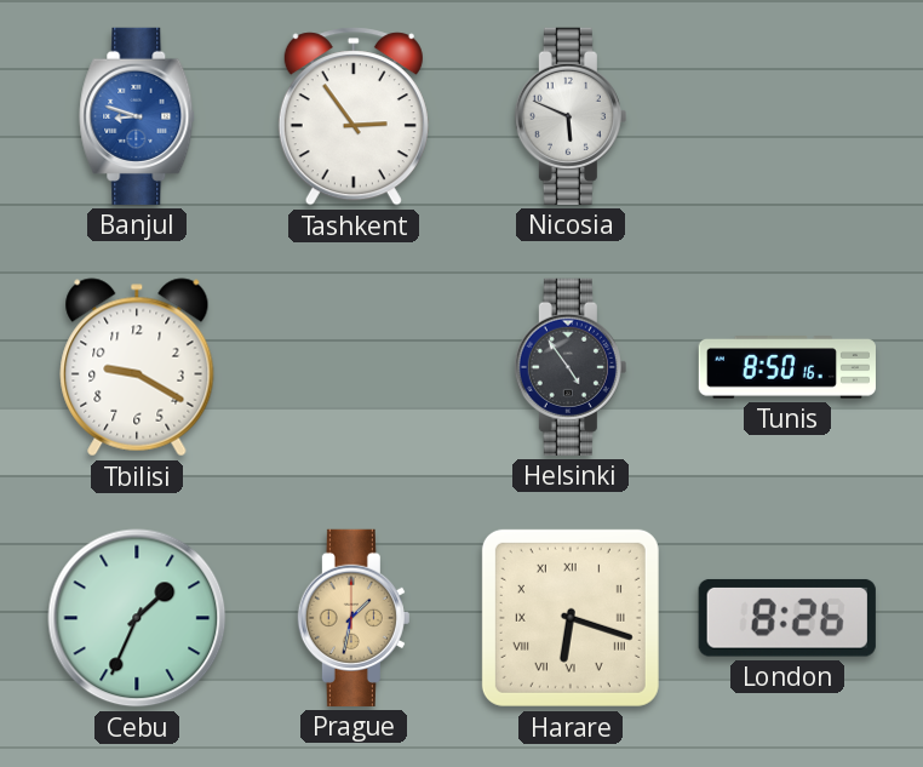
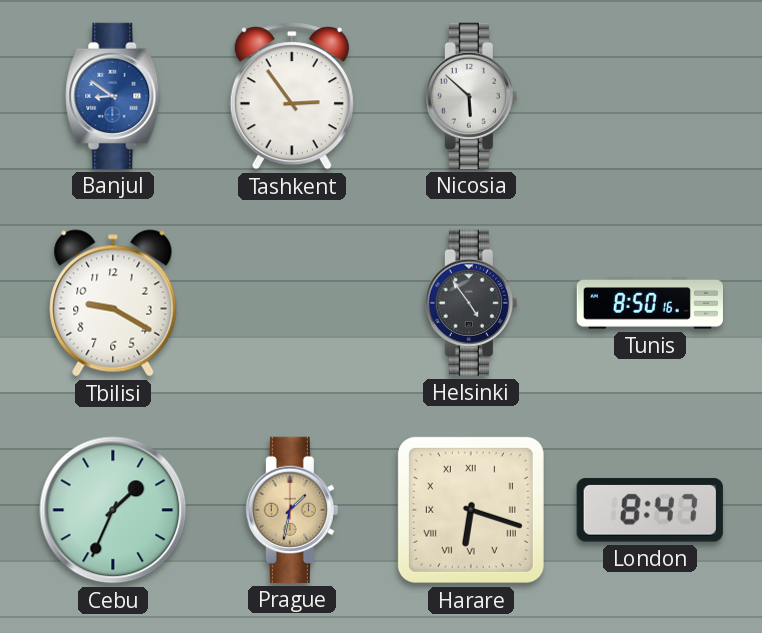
Banjul: 8:48 -> 8:51
Nicosia: 5:49 -> 5:52
London: 8:26 -> 8:47
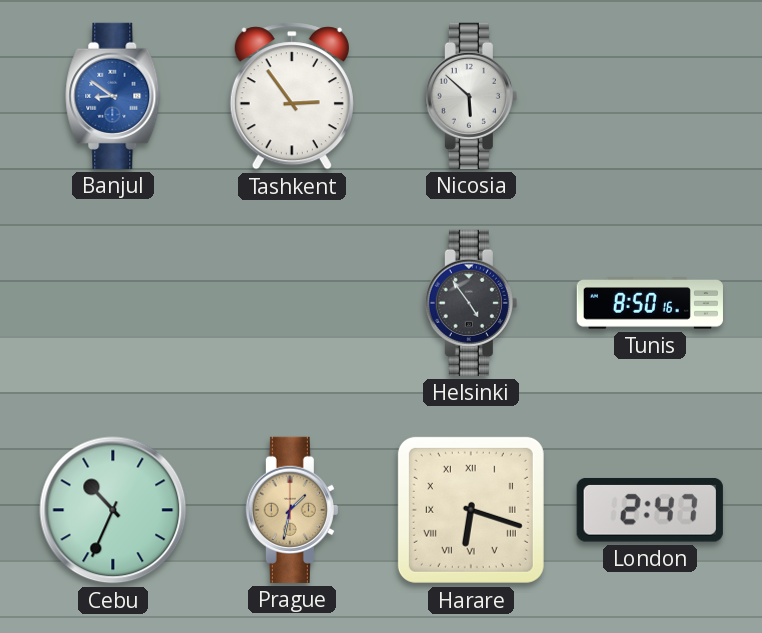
Tbilisi: 9:20 -> none
Cebu: 1:34 -> 10:34
London: 8:47 -> 2:47
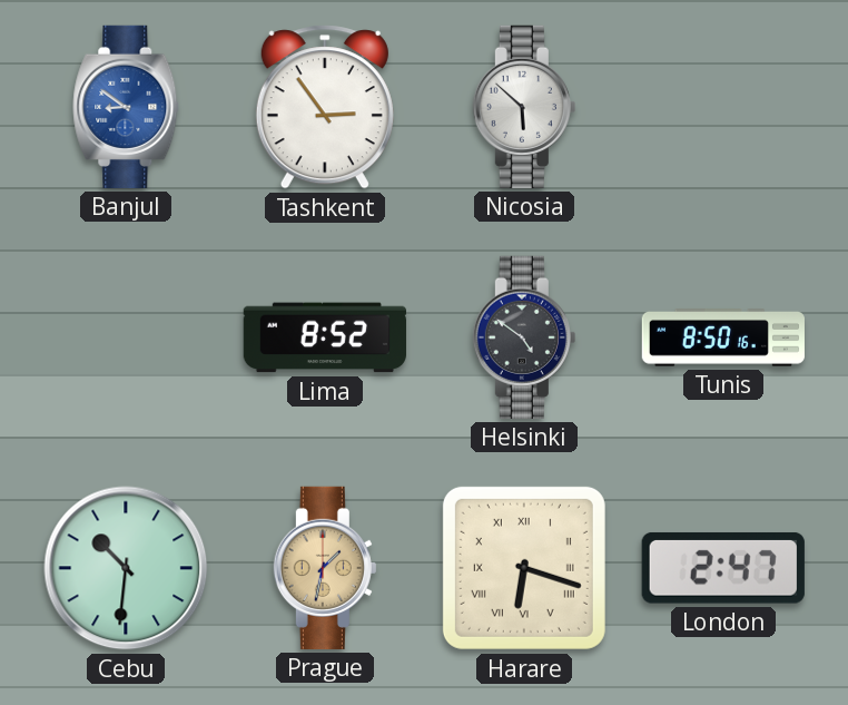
Lima: none -> 8:52
Helsinki: 4:54 -> 4:51
Cebu: 10:34 -> 10:31
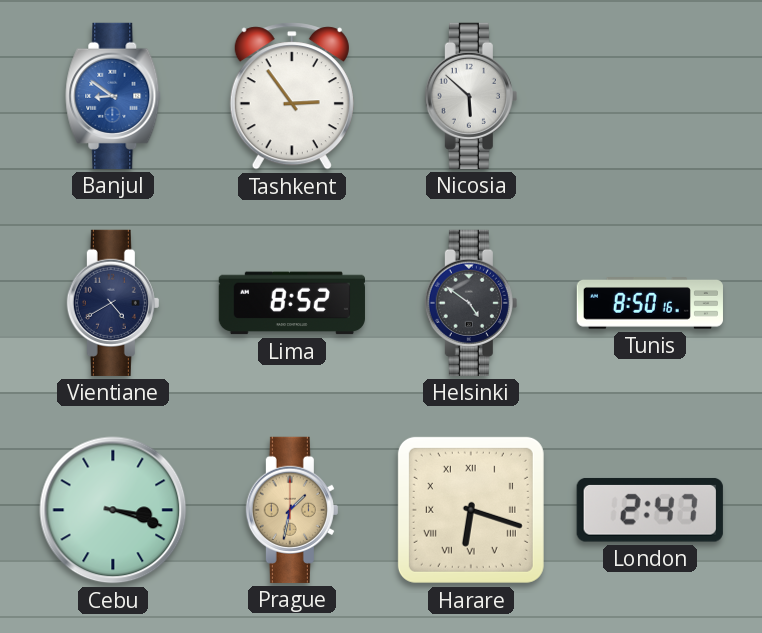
Vientiane: none -> 4:40
Cebu: 10:31 -> 3:18
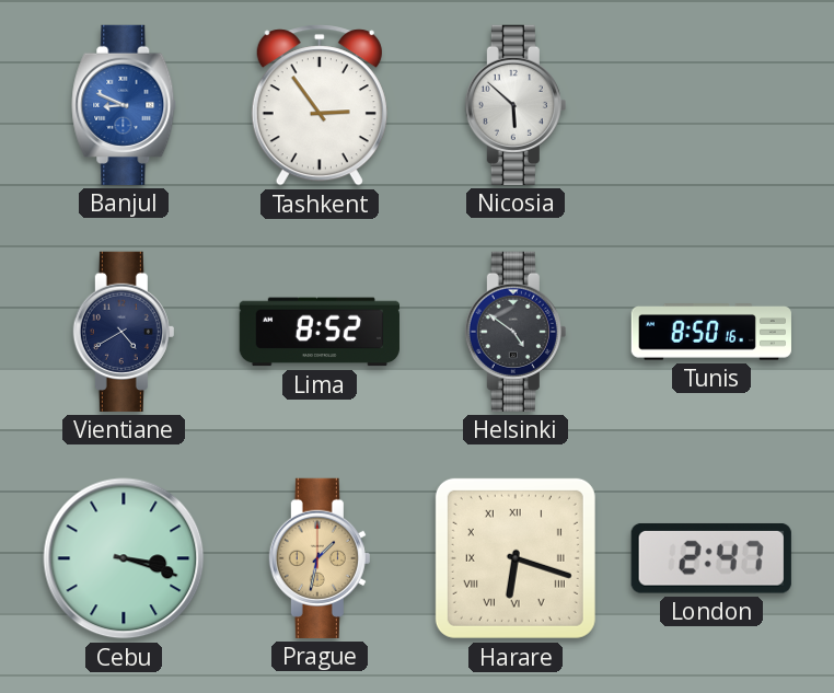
Banjul: 8:51 -> 8:49
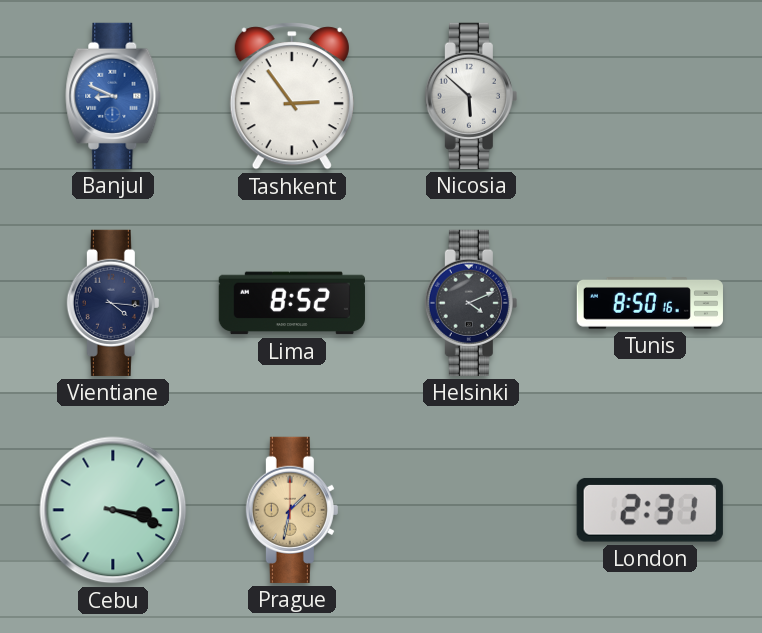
Vientiane: 4:40 -> 4:16
Helsinki: 4:51 -> 4:11
Harare: 6:18 -> none
London: 2:47 -> 2:31
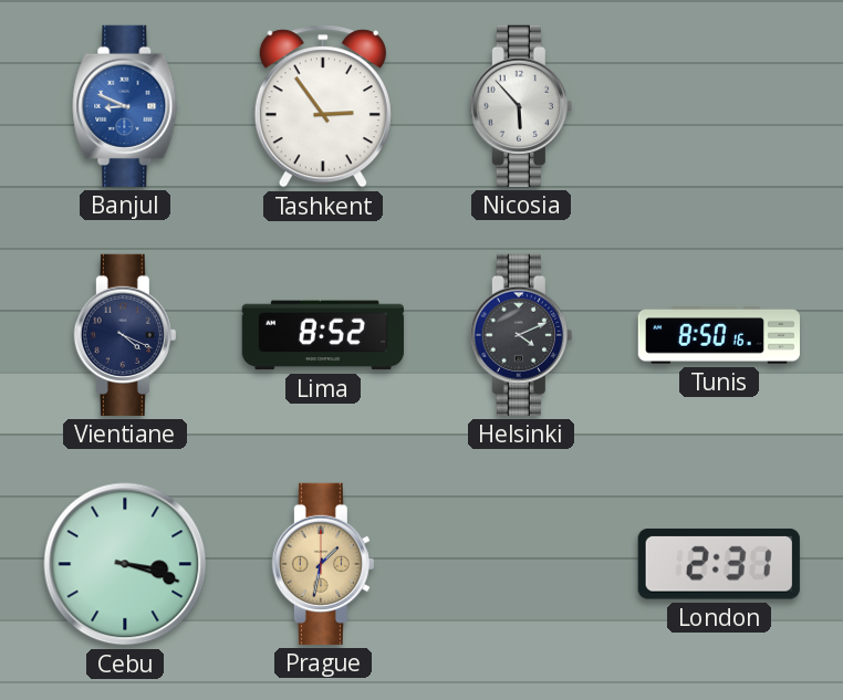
Nicosia: 5:52 -> 5:53
Vientiane: 4:16 -> 4:19
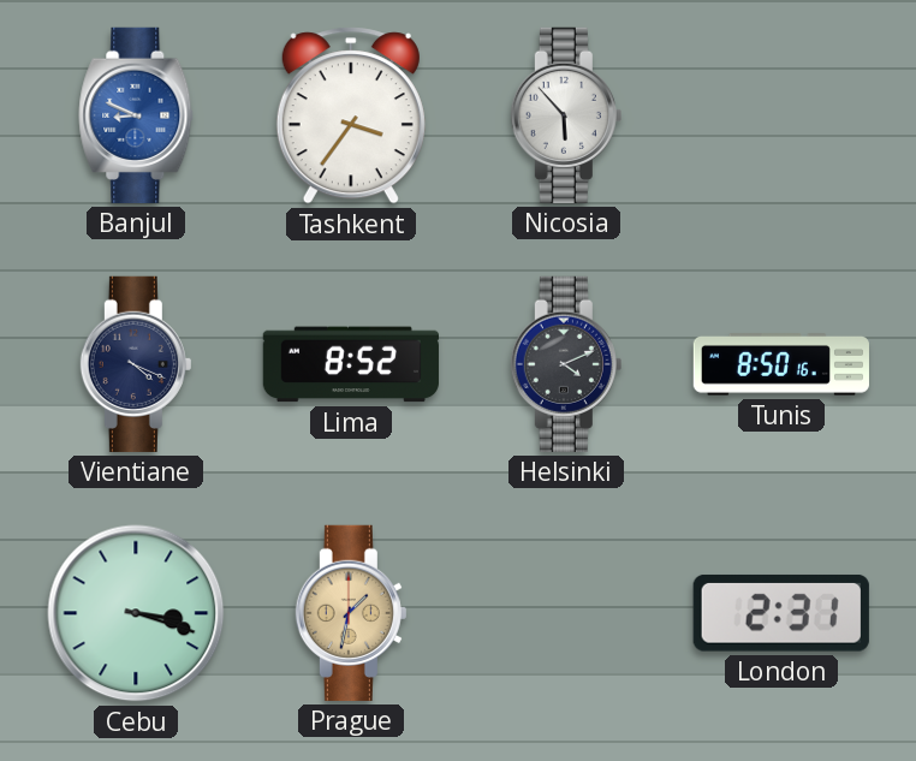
Tashkent: 2:54 -> 3:36
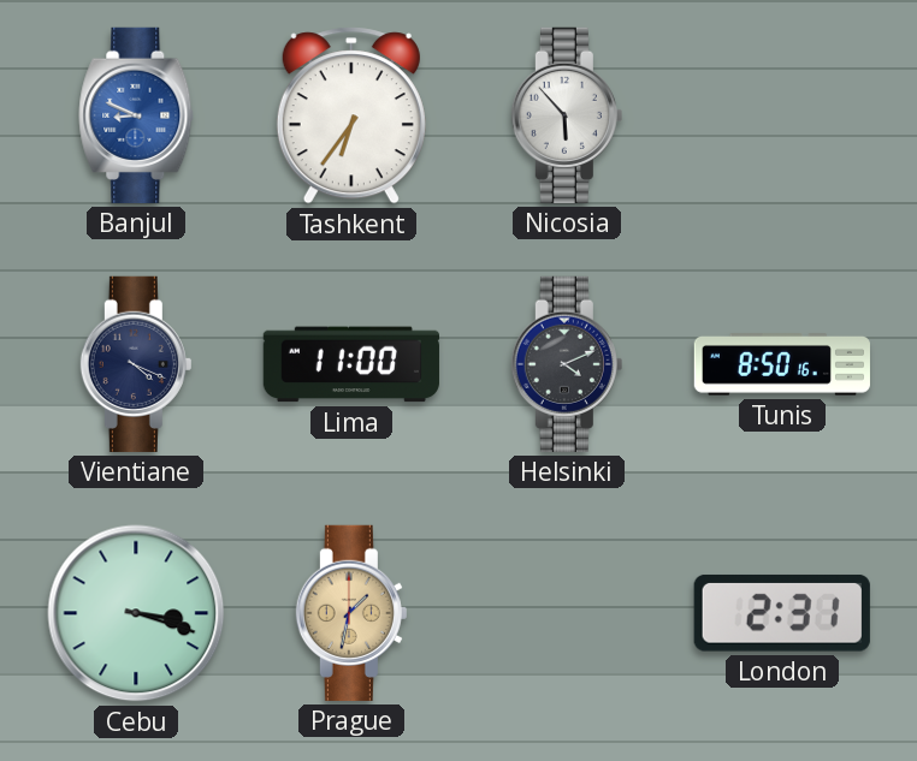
Tashkent: 3:36 -> 6:36
Lima: 8:52 -> 11:00
